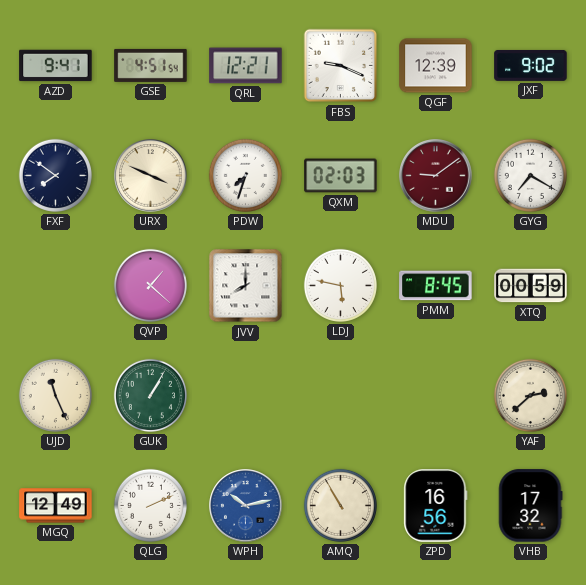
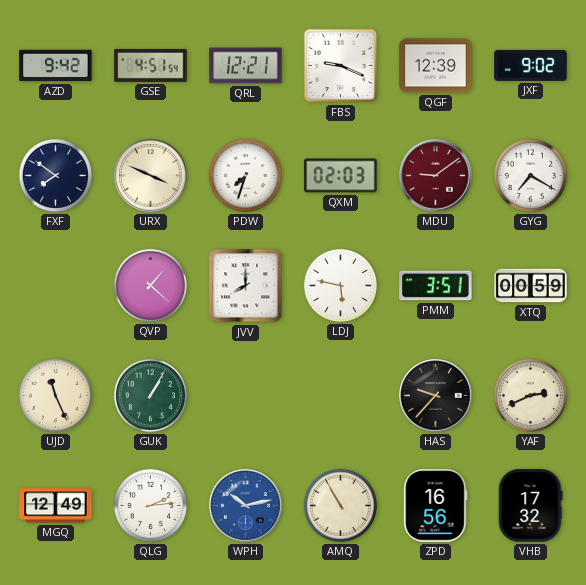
AZD: 9:41 -> 9:42
PMM: 8:45 -> 3:51
HAS: none -> 9:37
YAF: 2:38 -> 2:41
QLG: 2:11 -> 2:14
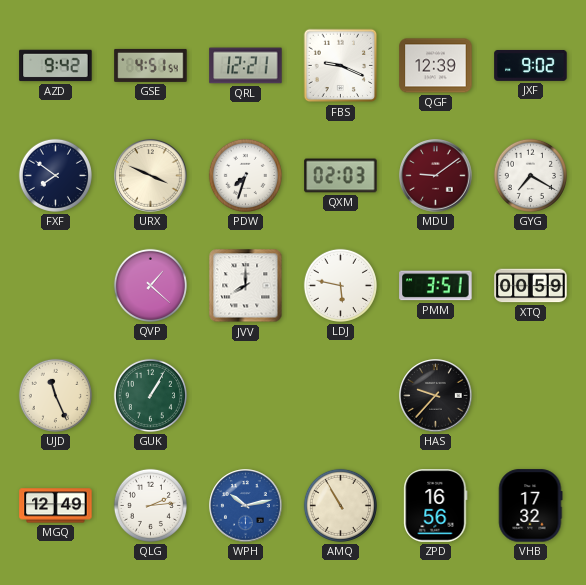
YAF: 2:41 -> none
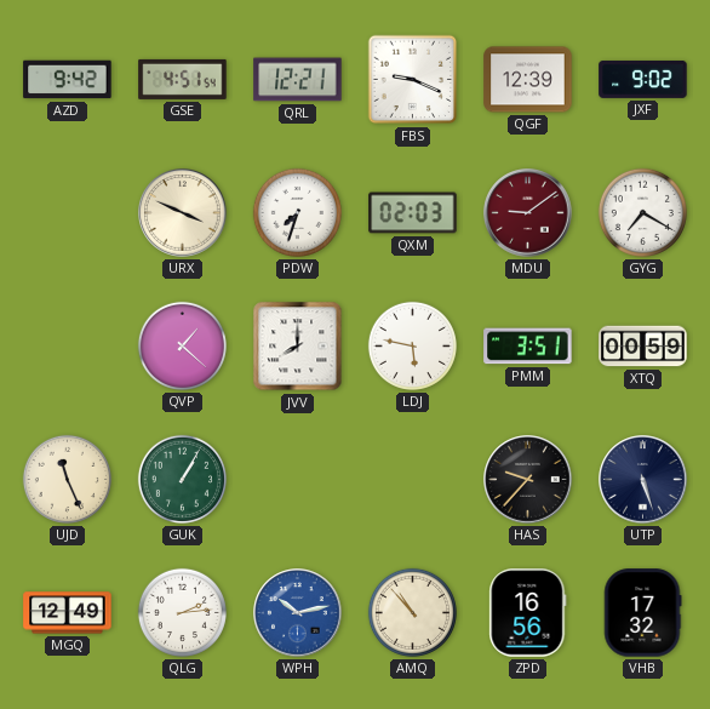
FXF: 7:51 -> none
UTP: none -> 5:27
AMQ: 10:55 -> 10:53
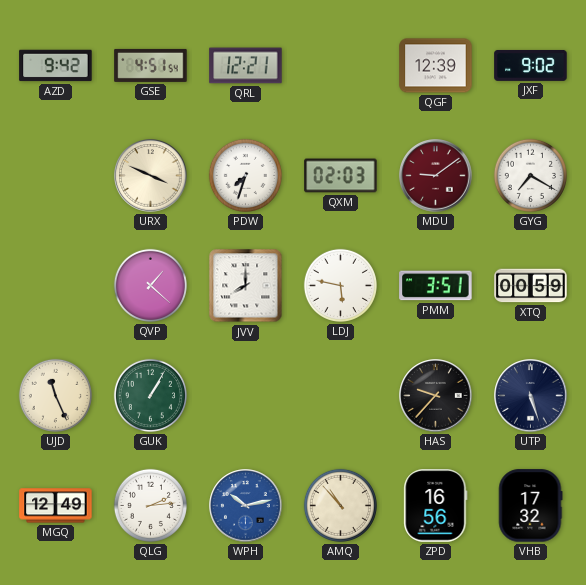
FBS: 9:19 -> none
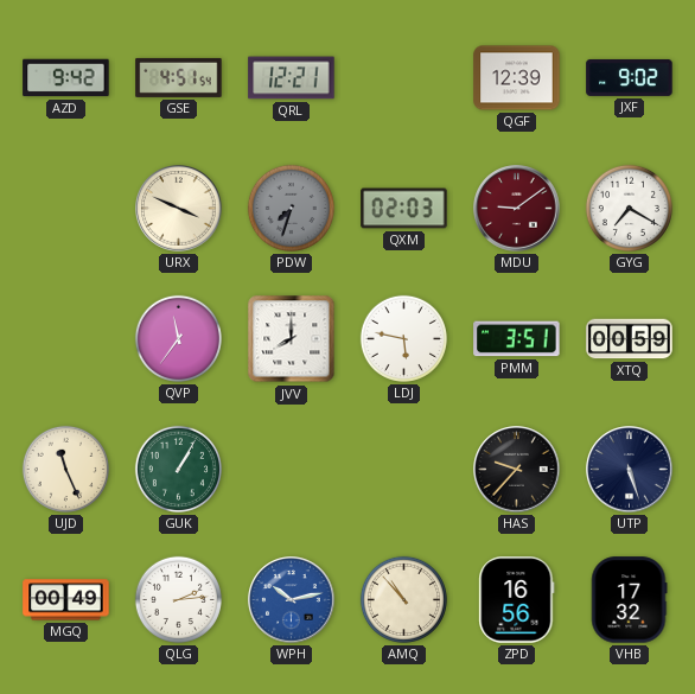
PDW dial: white -> grey
QVP: 1:22 -> 11:36
MGQ: 12:49 -> 00:49
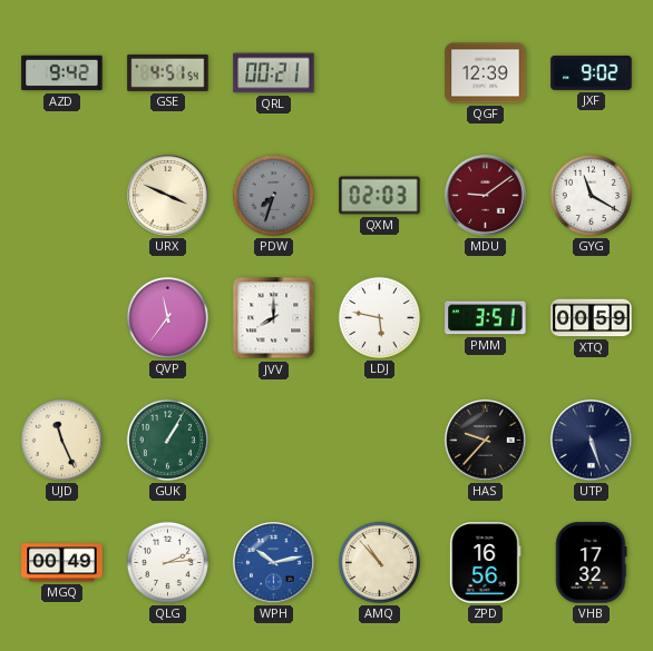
QRL: 12:21 -> 00:21
GYG: 7:20 -> 11:20
